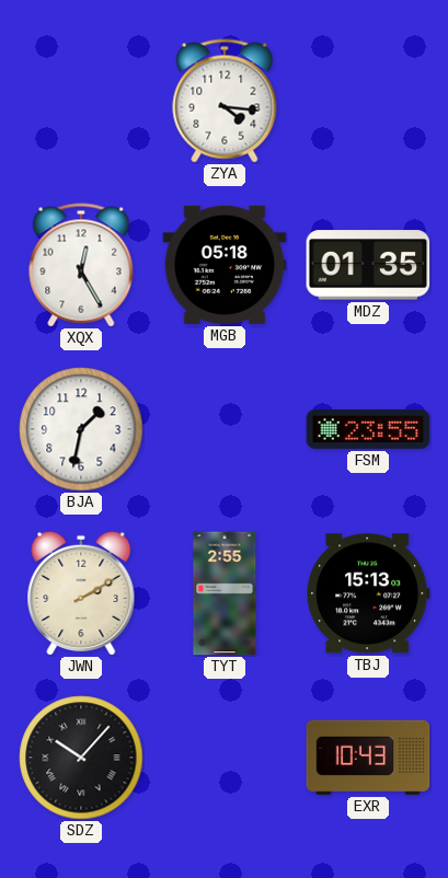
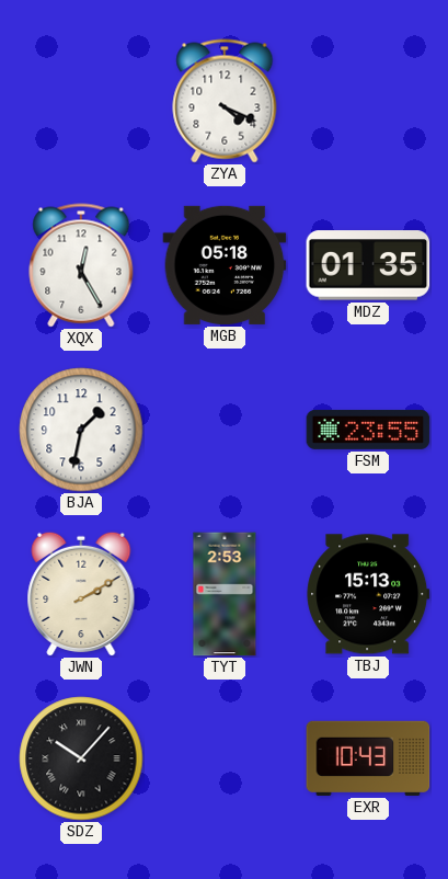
ZYA: 4:16 -> 4:19
TYT: 2:55 -> 2:53
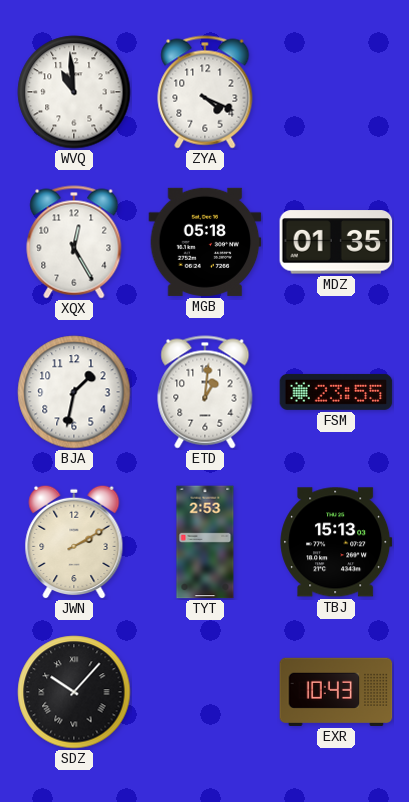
WVQ: none -> 10:59
ETD: none -> 1:01
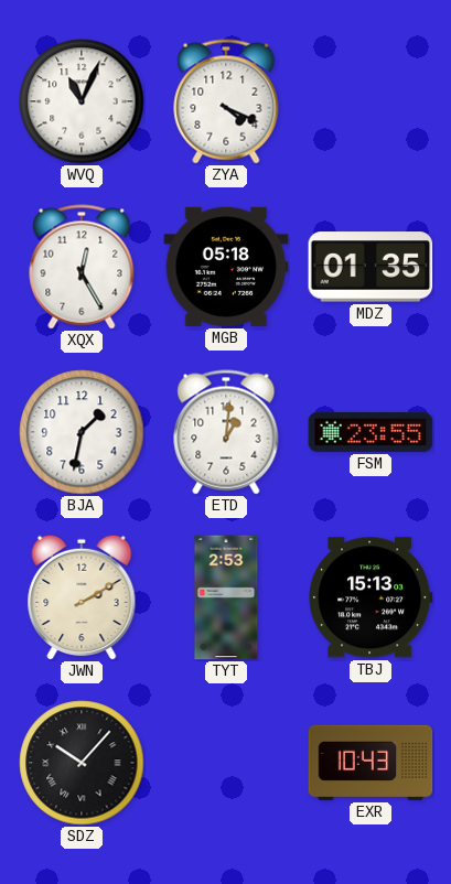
WVQ: 10:59 -> 11:04
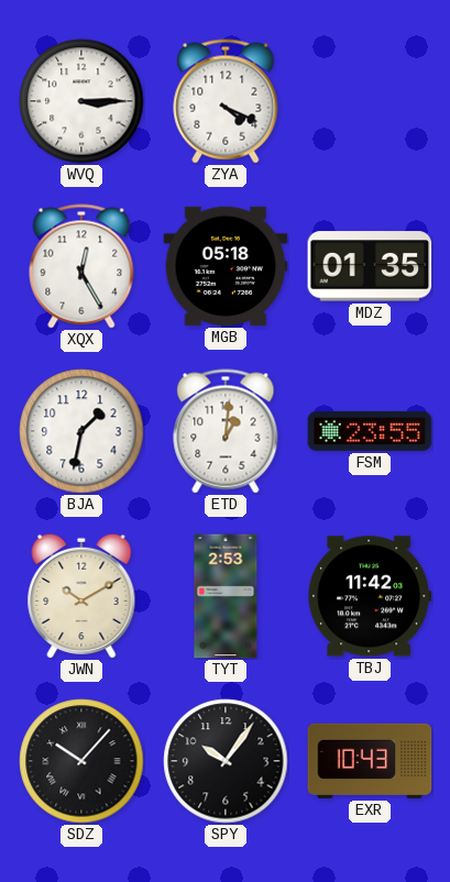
WVQ: 11:04 -> 3:15
JWN: 2:10 -> 10:10
TBJ: 15:13 -> 11:42
SPY: none -> 10:06
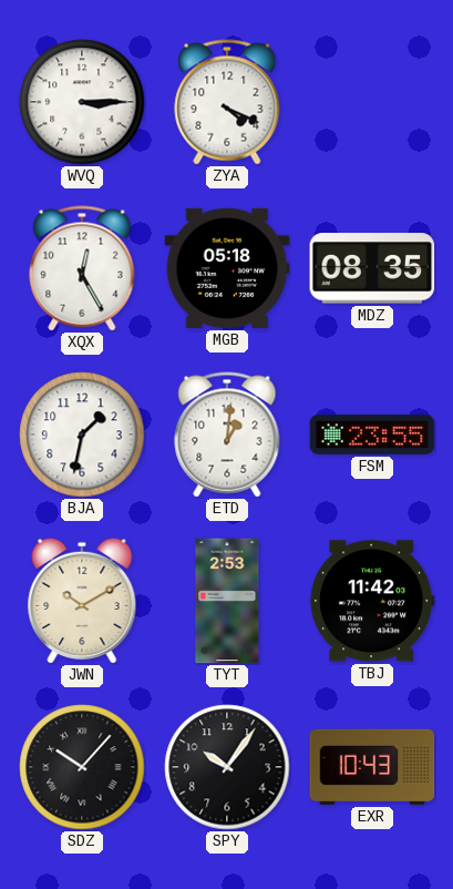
MDZ: 01:35 -> 08:35
